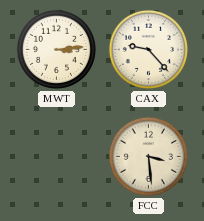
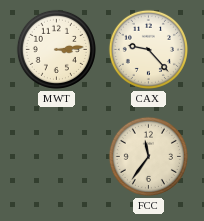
FCC: 3:29 -> 11:36
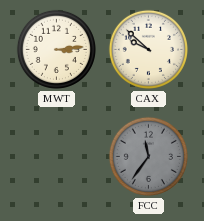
CAX: 9:23 -> 9:52
FCC dial: cream -> grey
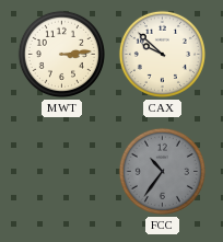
FCC: 11:36 -> 10:36
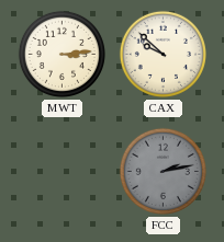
FCC: 10:36 -> 2:13
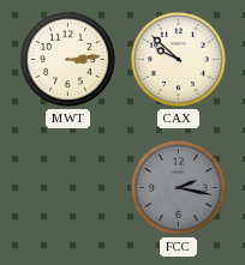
FCC: 2:13 -> 2:17
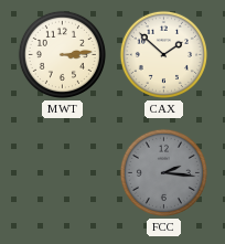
CAX: 9:52 -> 1:52
FCC: 2:17 -> 2:16
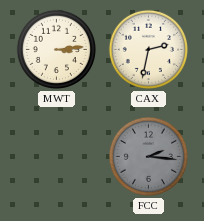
CAX: 1:52 -> 2:32
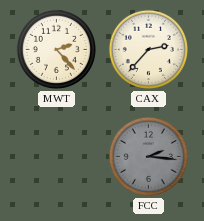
MWT: 3:14 -> 2:23
CAX: 2:32 -> 2:37
